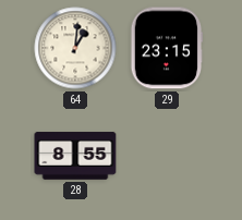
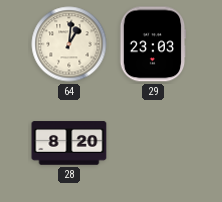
29: 23:15 -> 23:03
28: 8:55 -> 8:20
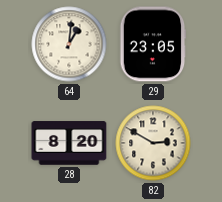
29: 23:03 -> 23:05
82: none -> 2:50
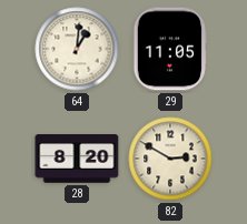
29: 23:05 -> 11:05
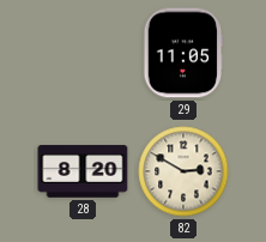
64: 1:01 -> none
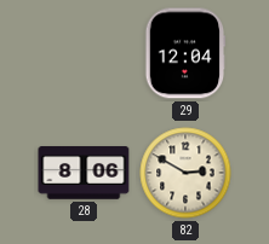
29: 11:05 -> 12:04
28: 8:20 -> 8:06
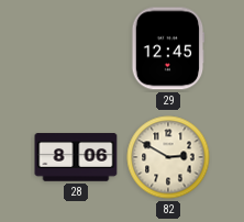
29: 12:04 -> 12:45
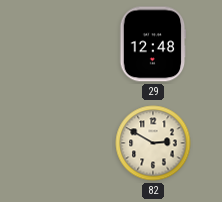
29: 12:45 -> 12:48
28: 8:06 -> none
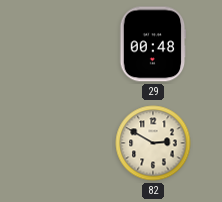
29: 12:48 -> 00:48
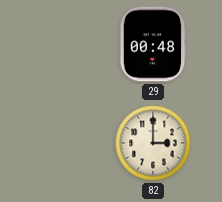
82: 2:50 -> 3:00
